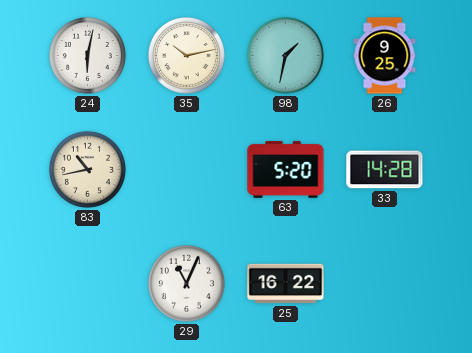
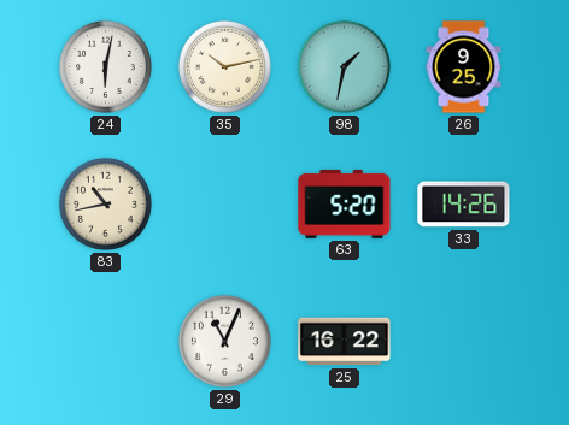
33: 14:28 -> 14:26
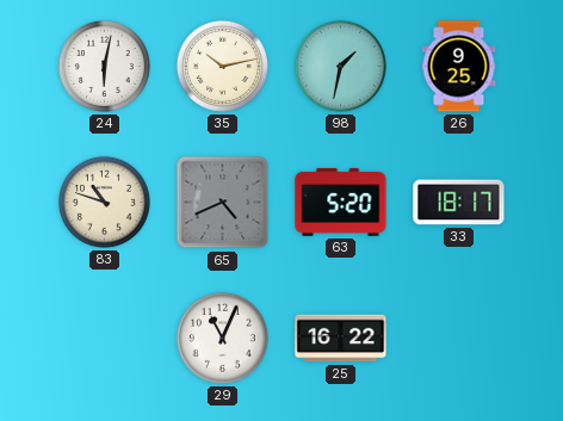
83: 10:43 -> 10:48
65: none -> 4:41
33: 14:26 -> 18:17
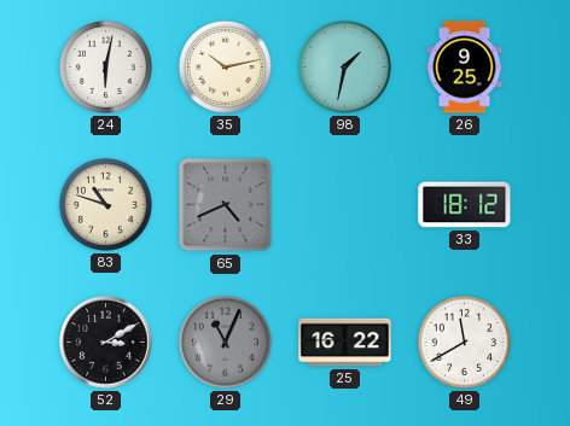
63: 5:20 -> none
33: 18:17 -> 18:12
52: none -> 3:10
29 dial: white -> grey
49: none -> 11:40
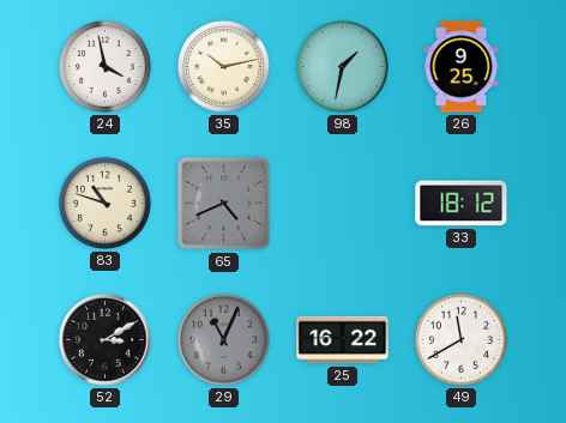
24: 6:02 -> 3:58
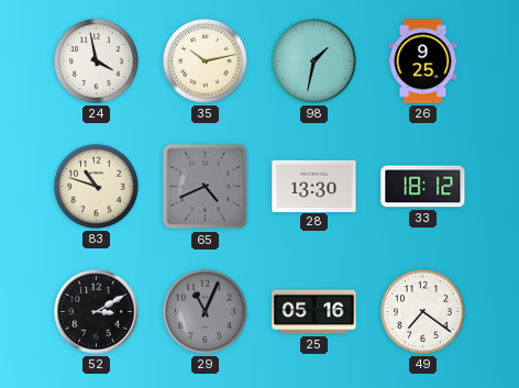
28: none -> 13:30
25: 16:22 -> 05:16
49: 11:40 -> 7:21
